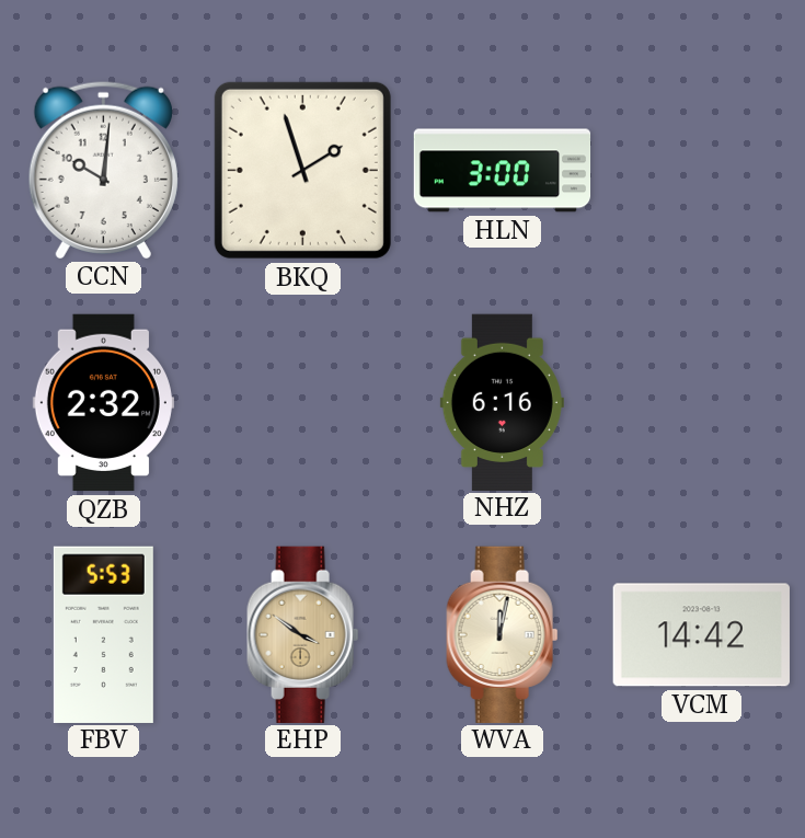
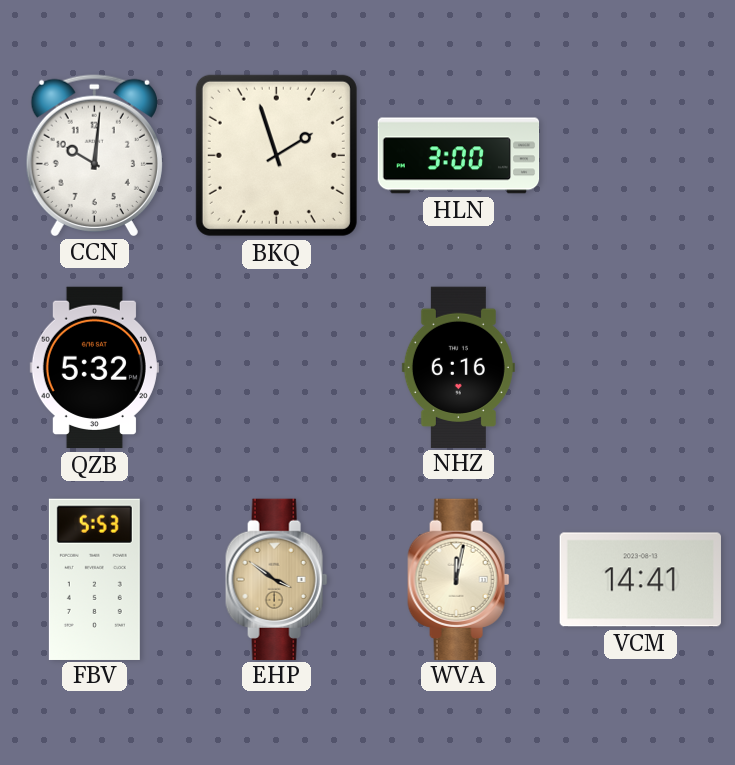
QZB: 2:32 -> 5:32
VCM: 14:42 -> 14:41
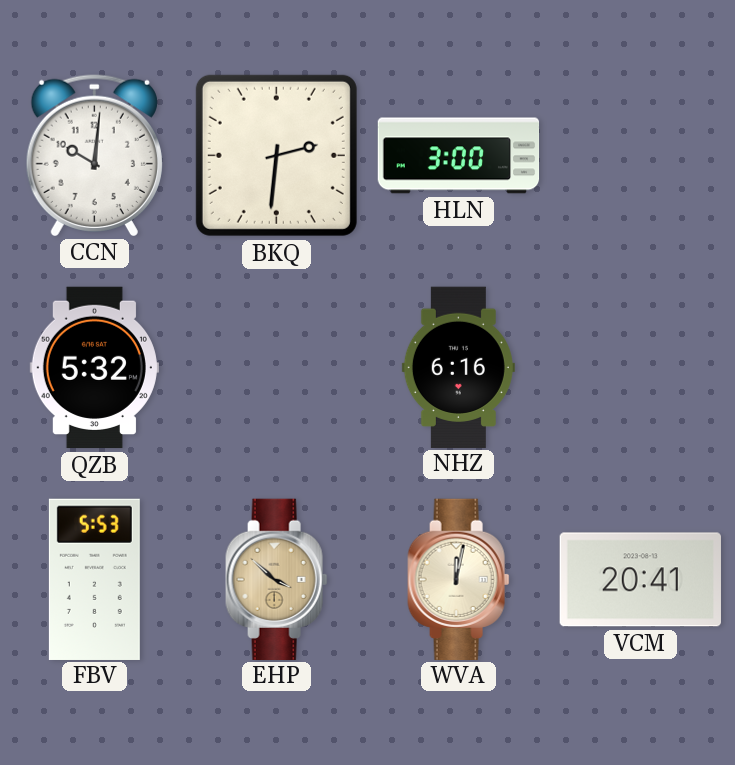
BKQ: 1:57 -> 2:31
EHP: 3:51 -> 3:52
VCM: 14:41 -> 20:41
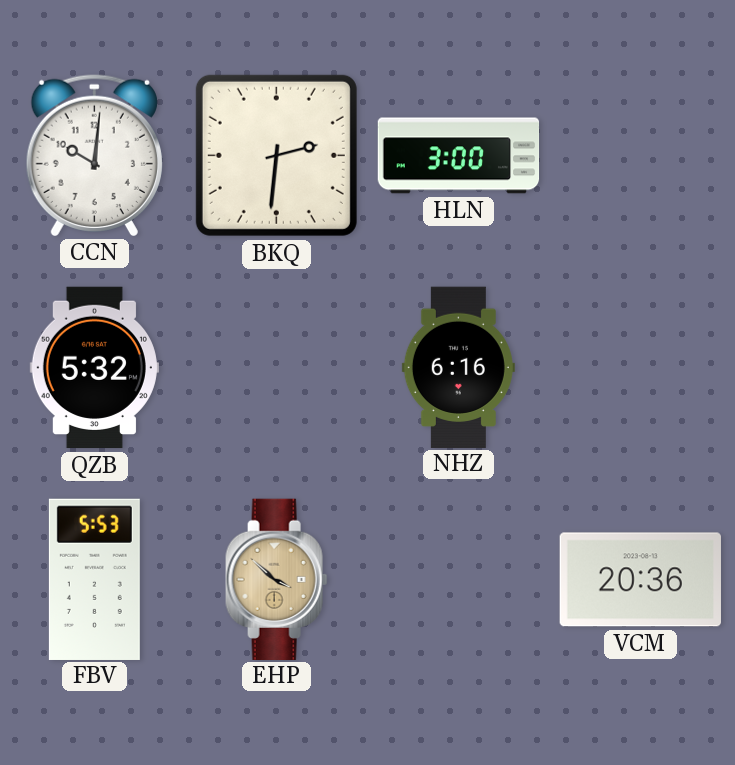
WVA: 12:02 -> none
VCM: 20:41 -> 20:36
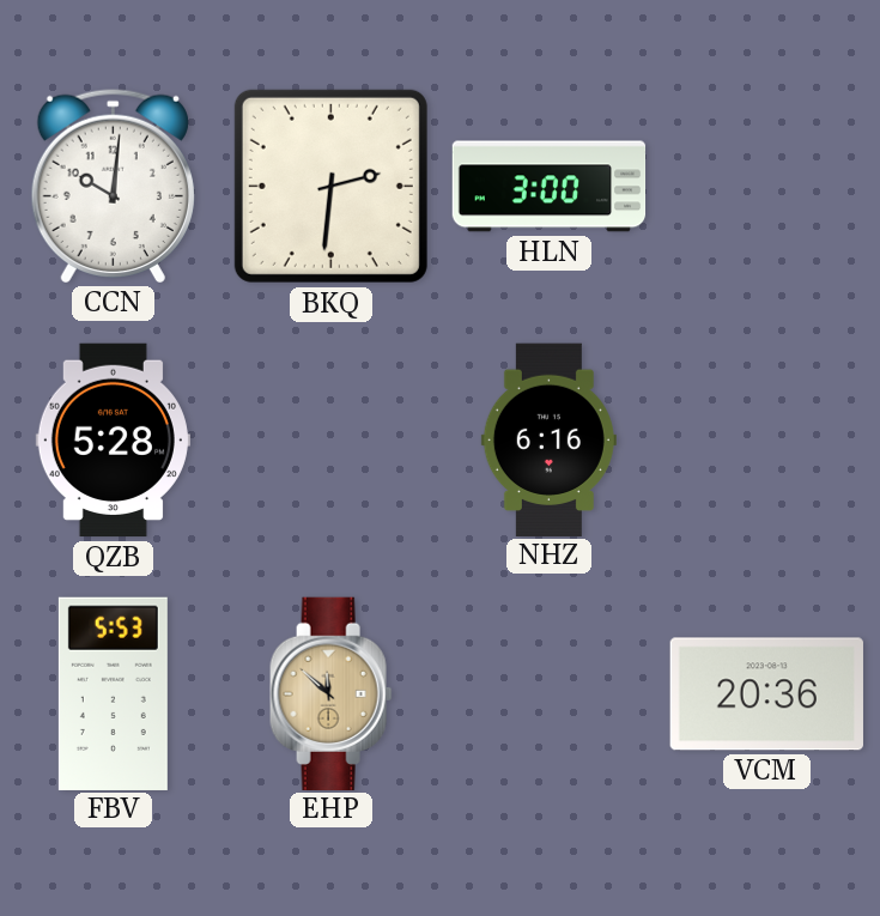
QZB: 5:32 -> 5:28
EHP: 3:52 -> 11:52
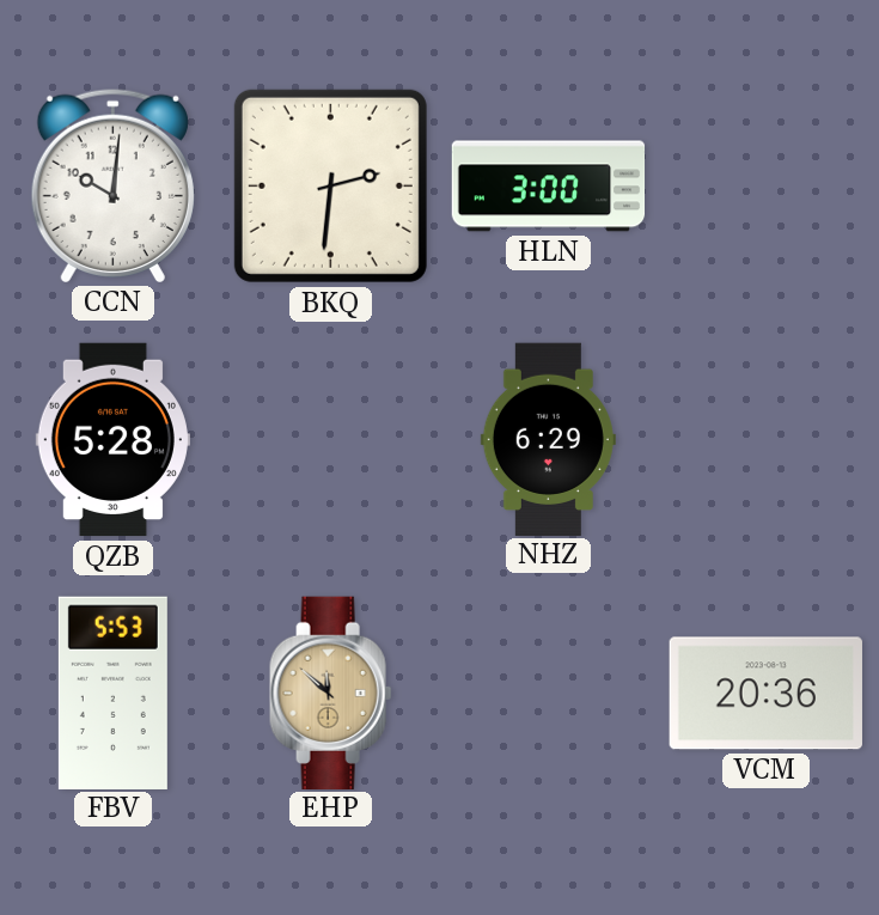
NHZ: 6:16 -> 6:29
